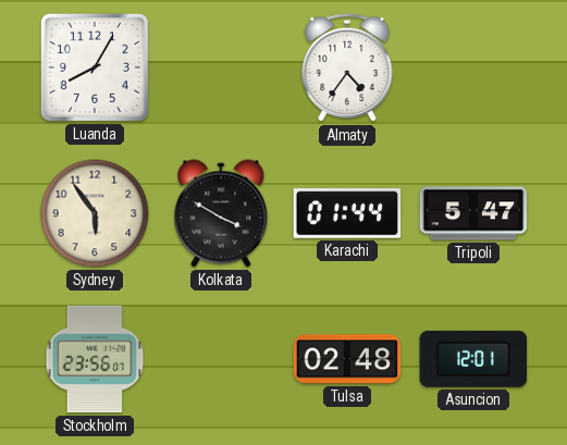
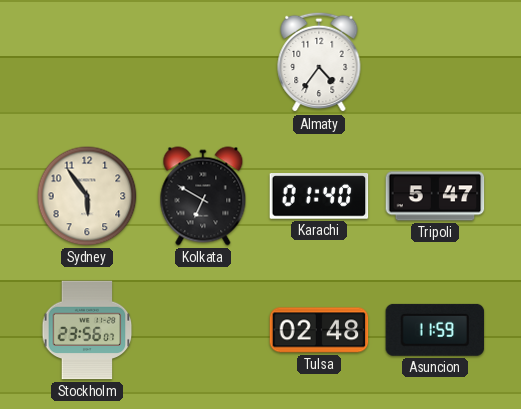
Luanda: 8:05 -> none
Kolkata: 3:50 -> 6:50
Karachi: 01:44 -> 01:40
Asuncion: 12:01 -> 11:59
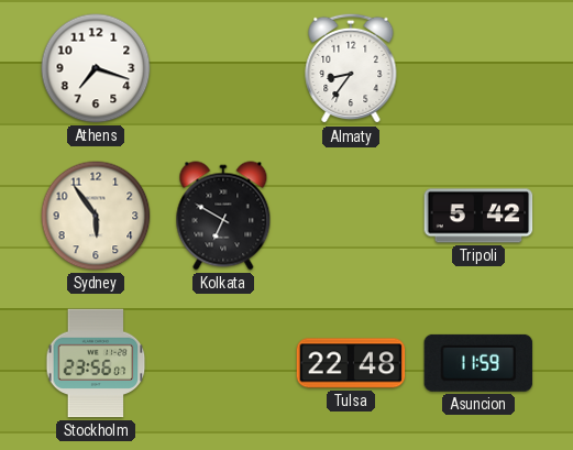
Athens: none -> 7:18
Almaty: 4:36 -> 8:36
Karachi: 01:40 -> none
Tripoli: 5:47 -> 5:42
Tulsa: 02:48 -> 22:48
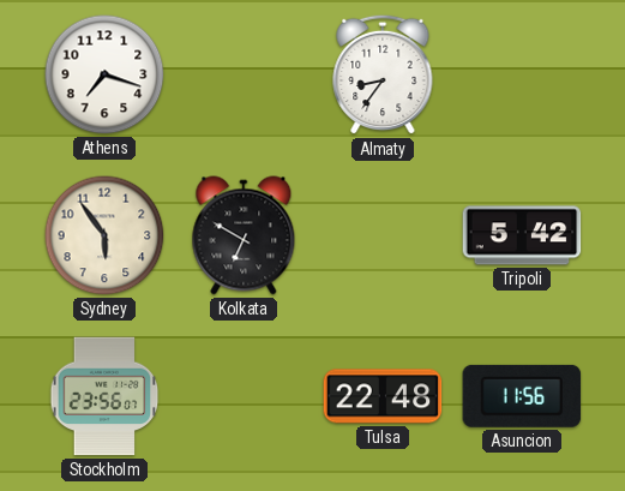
Asuncion: 11:59 -> 11:56
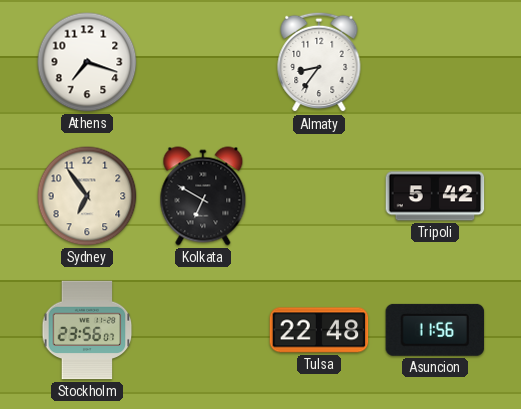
Sydney: 5:54 -> 6:54
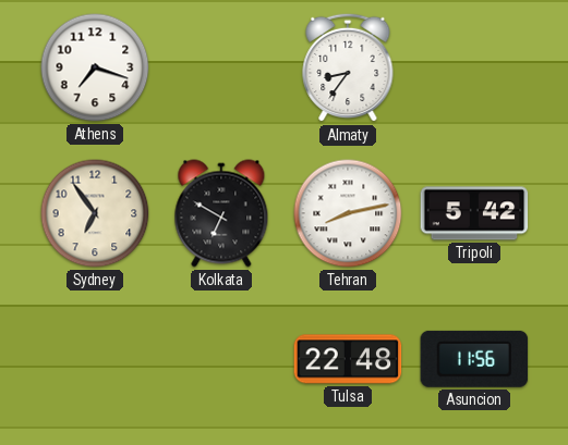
Tehran: none -> 8:13
Stockholm: 23:56 -> none
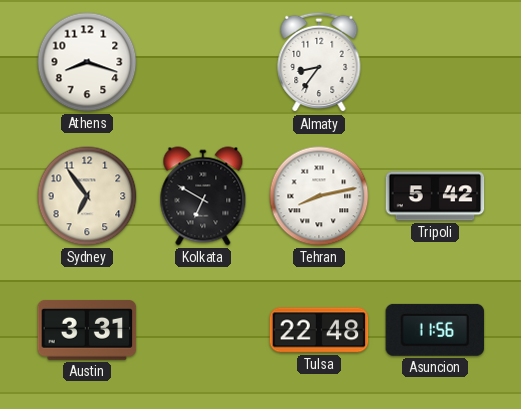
Athens: 7:18 -> 8:18
Austin: none -> 3:31
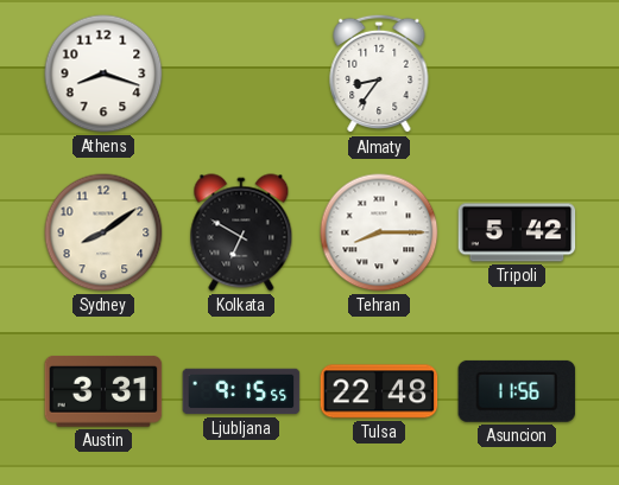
Sydney: 6:54 -> 8:09
Tehran: 8:13 -> 8:15
Ljubljana: none -> 9:15
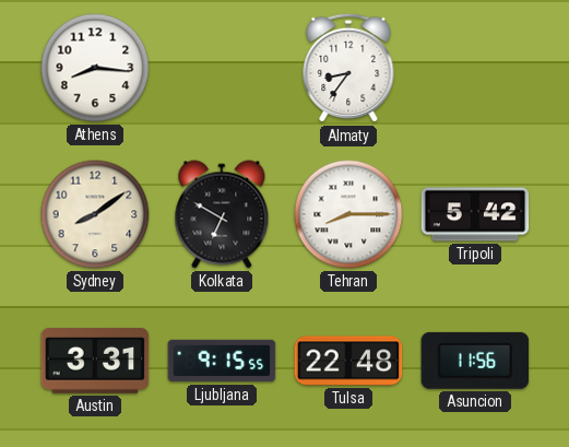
Athens: 8:18 -> 8:16
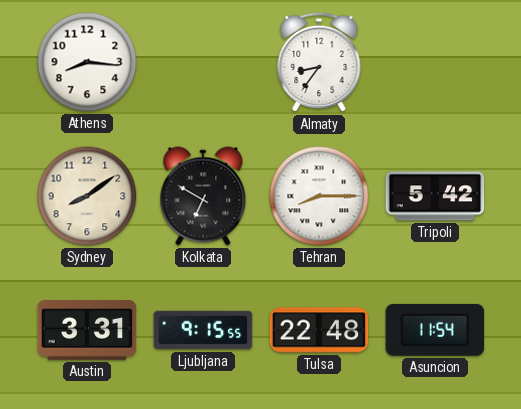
Asuncion: 11:56 -> 11:54
